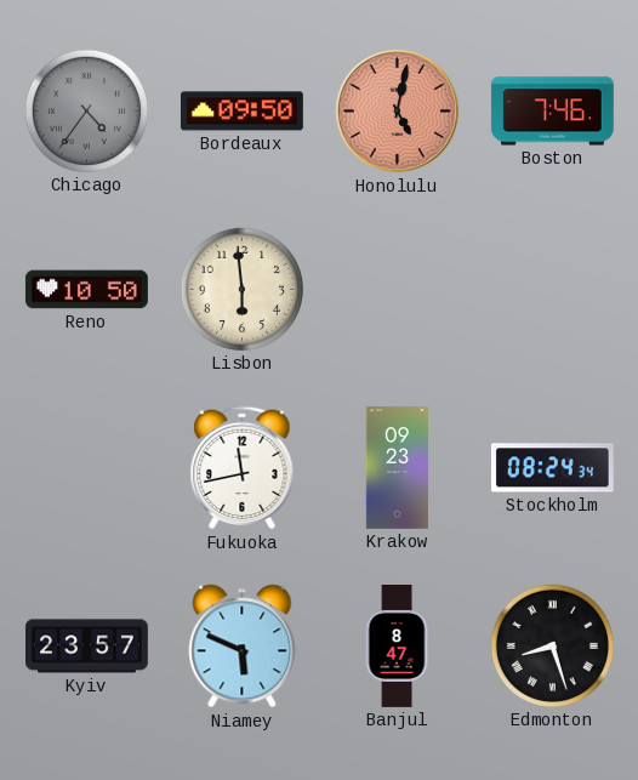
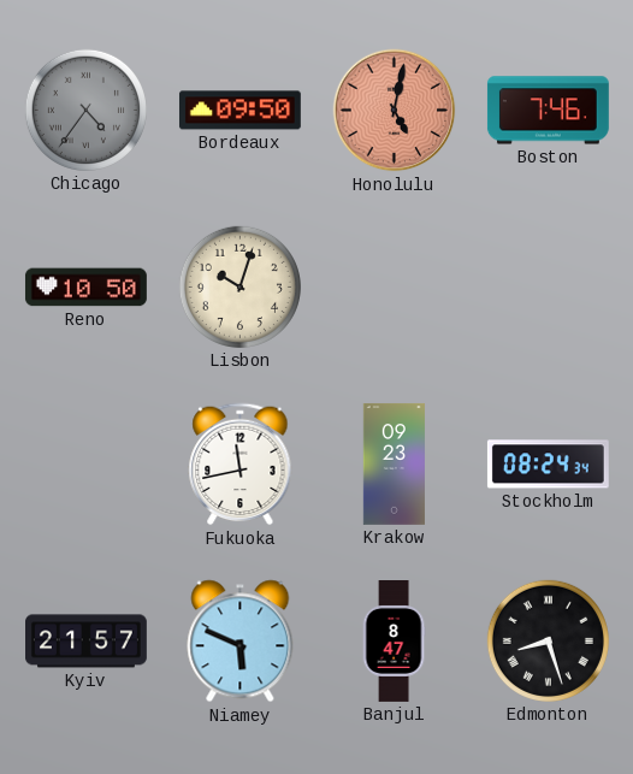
Lisbon: 5:59 -> 10:03
Kyiv: 23:57 -> 21:57
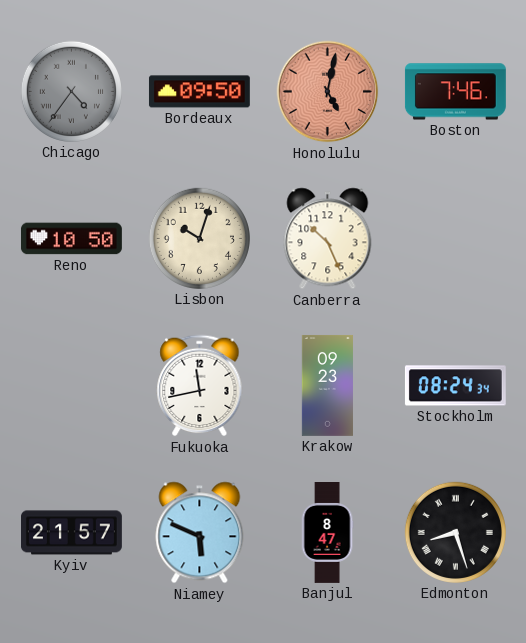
Canberra: none -> 10:26
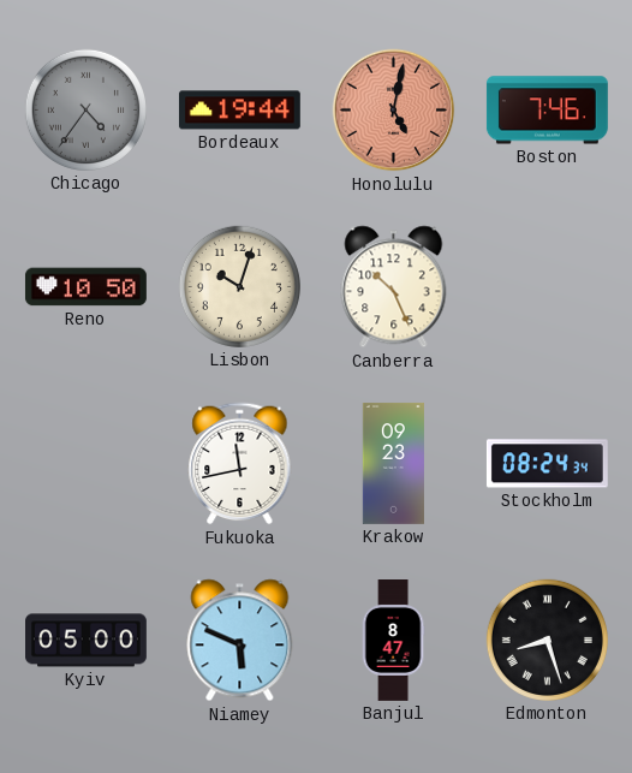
Bordeaux: 09:50 -> 19:44
Kyiv: 21:57 -> 05:00
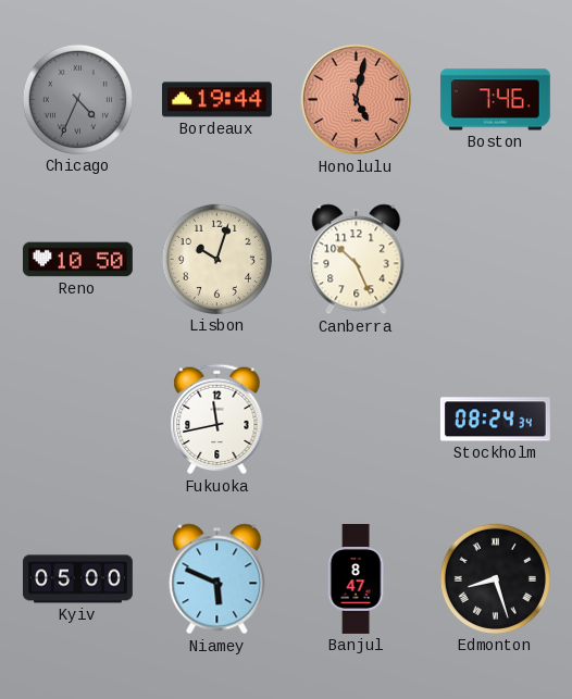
Chicago: 4:36 -> 4:34
Krakow: 09:23 -> none
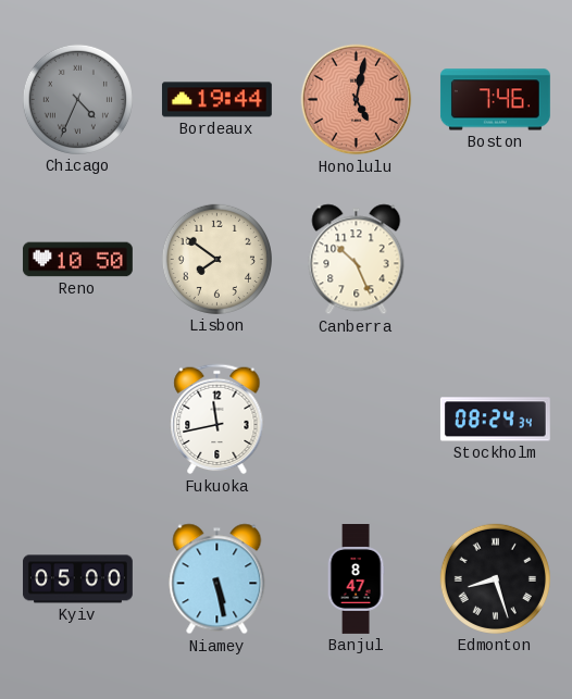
Lisbon: 10:03 -> 7:51
Niamey: 5:49 -> 5:28
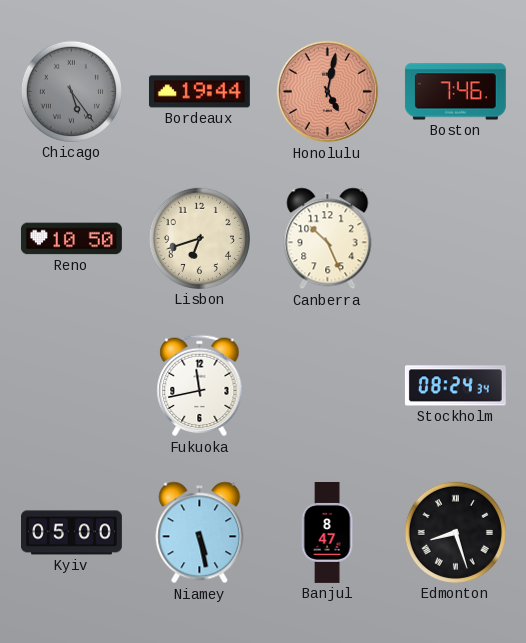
Chicago: 4:34 -> 5:24
Lisbon: 7:51 -> 6:42
